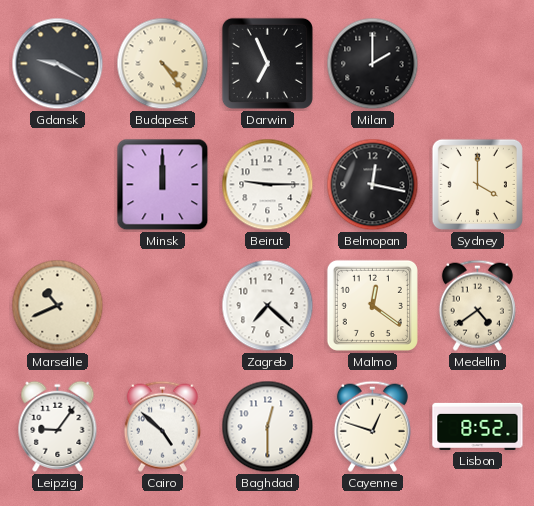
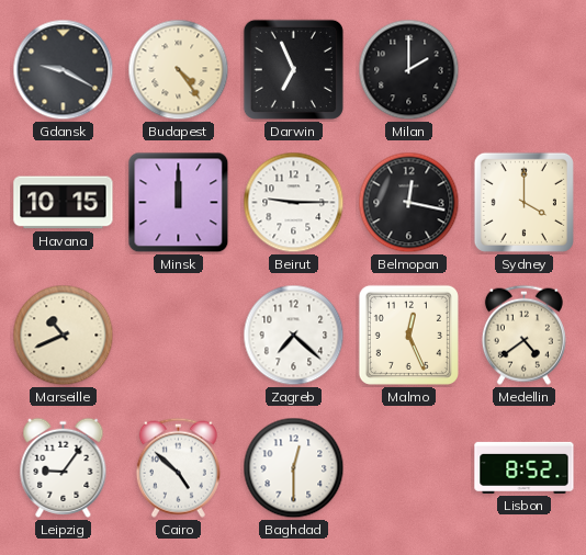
Havana: none -> 10:15
Malmo: 12:21 -> 12:26
Cayenne: 12:48 -> none
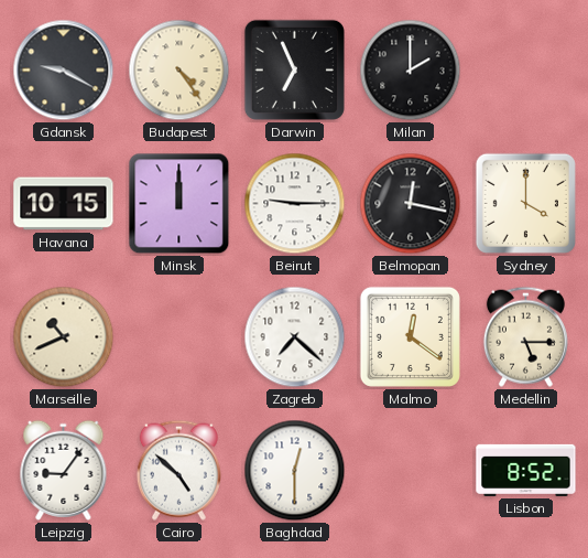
Malmo: 12:26 -> 12:21
Medellin: 4:39 -> 5:15
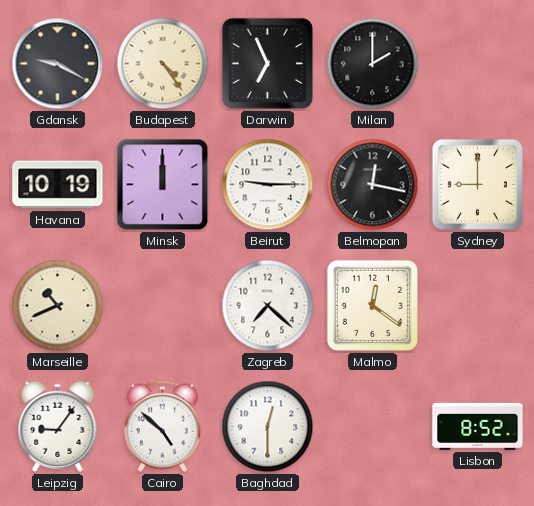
Havana: 10:15 -> 10:19
Sydney: 4:00 -> 9:00
Medellin: 5:15 -> none
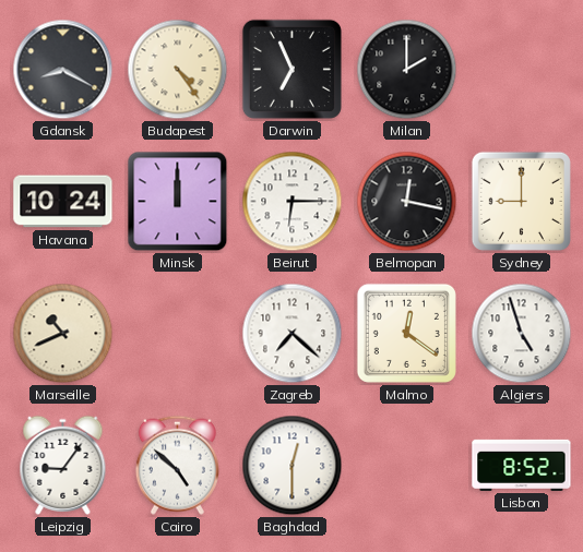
Gdansk: 9:20 -> 8:20
Havana: 10:19 -> 10:24
Beirut: 9:15 -> 6:15
Algiers: none -> 4:57
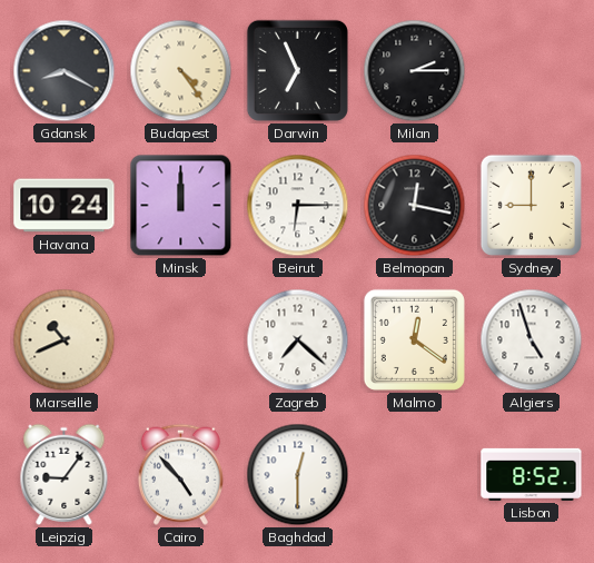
Milan: 2:00 -> 2:15
Cairo: 4:52 -> 4:53
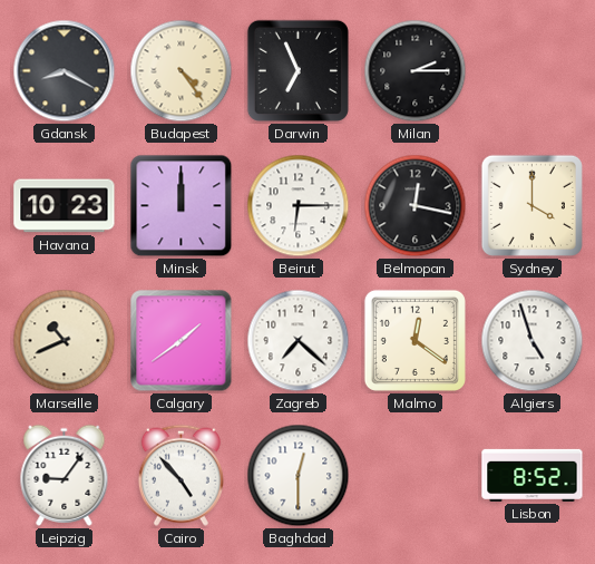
Havana: 10:24 -> 10:23
Sydney: 9:00 -> 4:00
Calgary: none -> 1:39
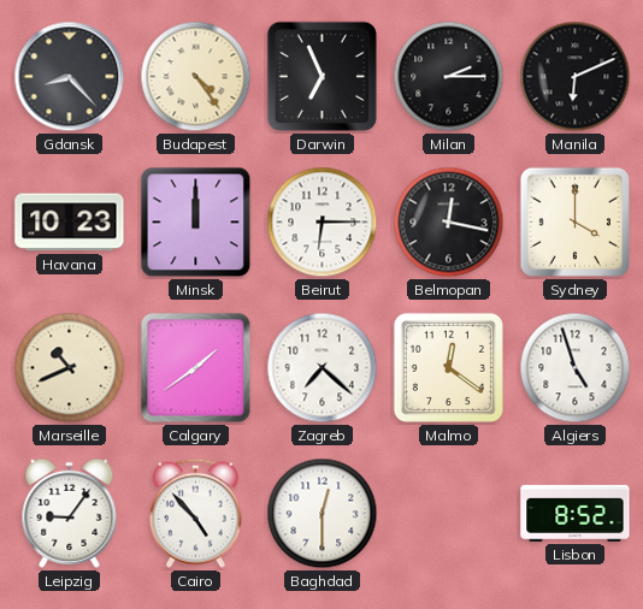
Gdansk: 8:20 -> 8:23
Manila: none -> 6:11
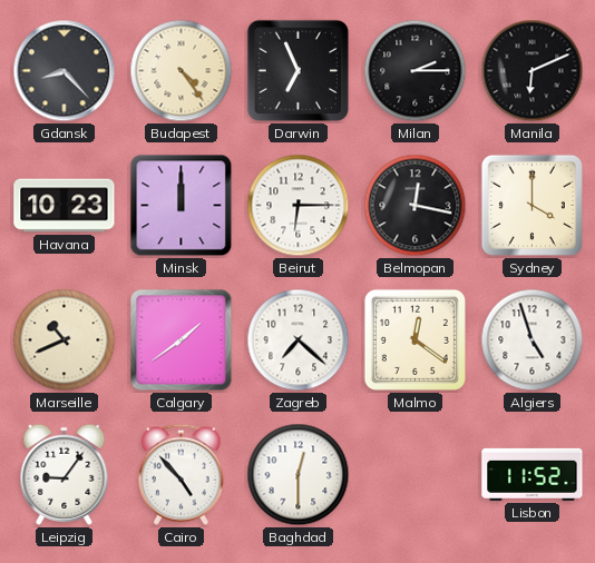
Lisbon: 8:52 -> 11:52
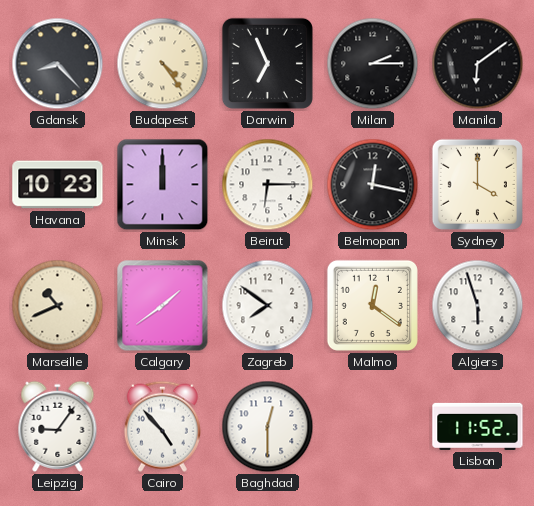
Manila: 6:11 -> 6:09
Zagreb: 7:22 -> 7:51
Algiers: 4:57 -> 5:57
